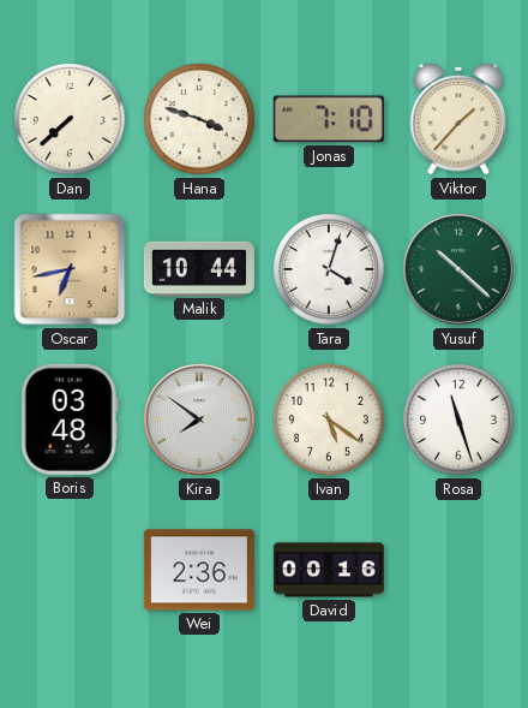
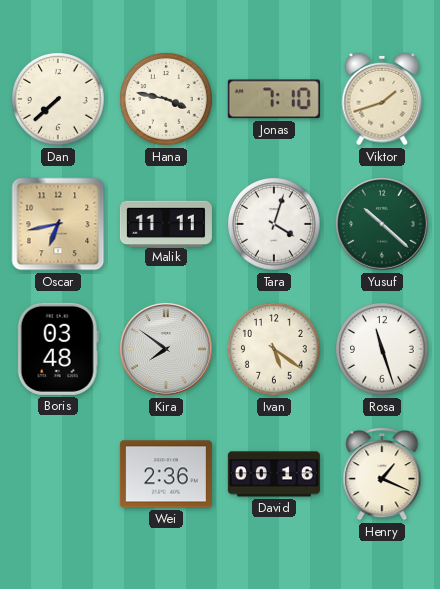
Hana: 3:48 -> 3:47
Viktor: 1:37 -> 1:42
Malik: 10:44 -> 11:11
Henry: none -> 1:19
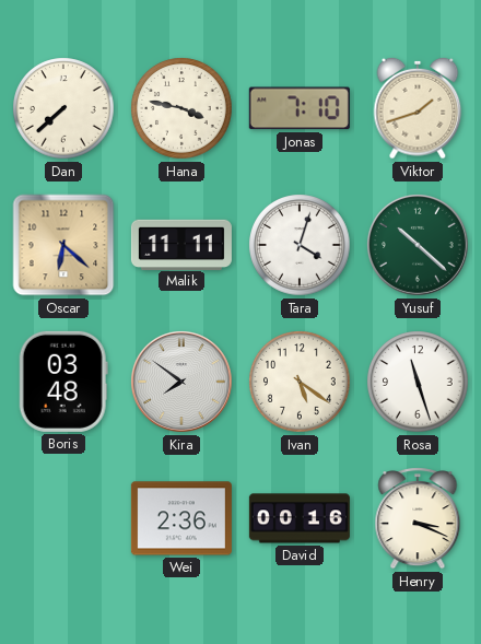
Oscar: 6:43 -> 6:22
Henry: 1:19 -> 3:19
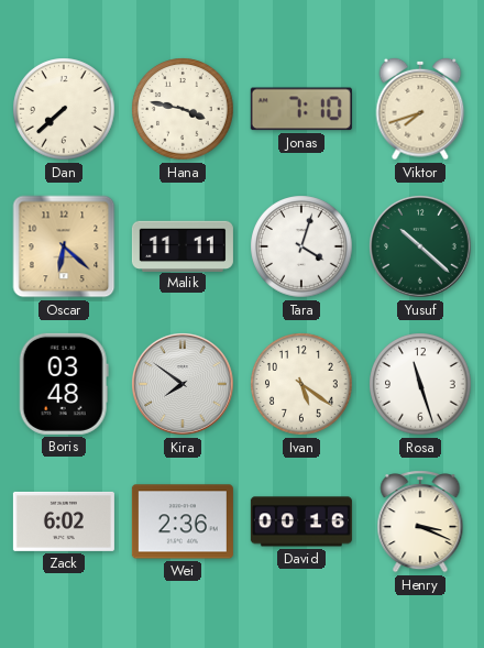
Viktor: 1:42 -> 7:42
Zack: none -> 6:02
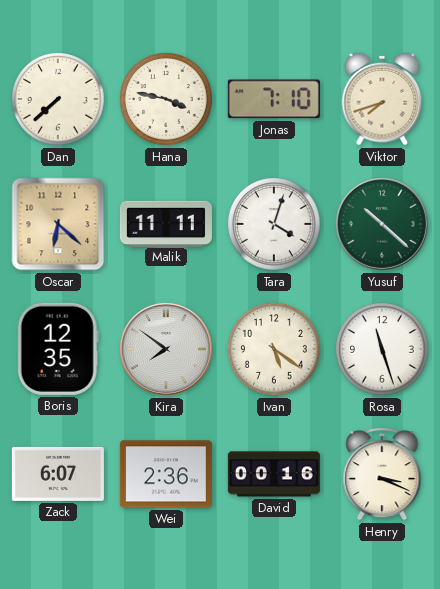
Boris: 03:48 -> 12:35
Zack: 6:02 -> 6:07
